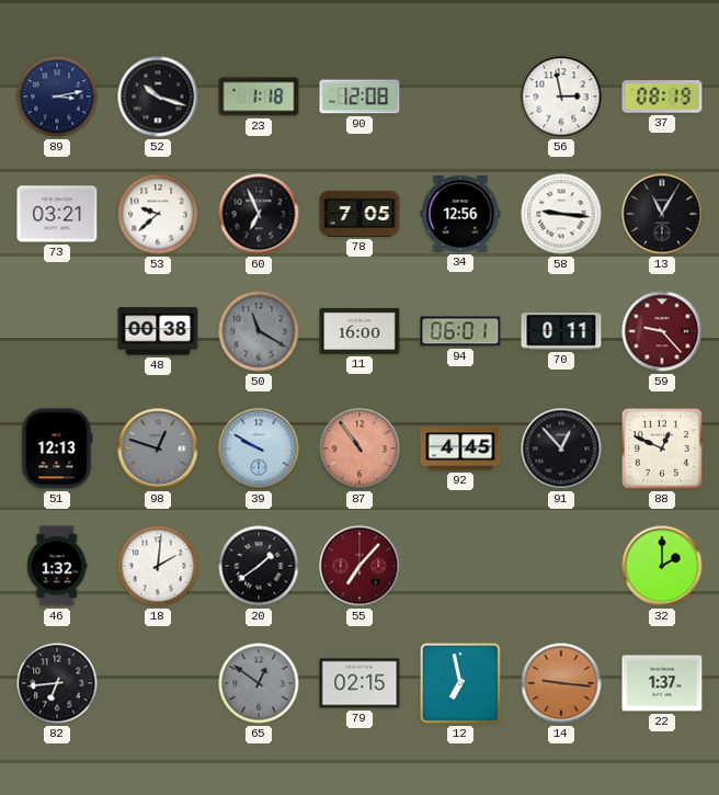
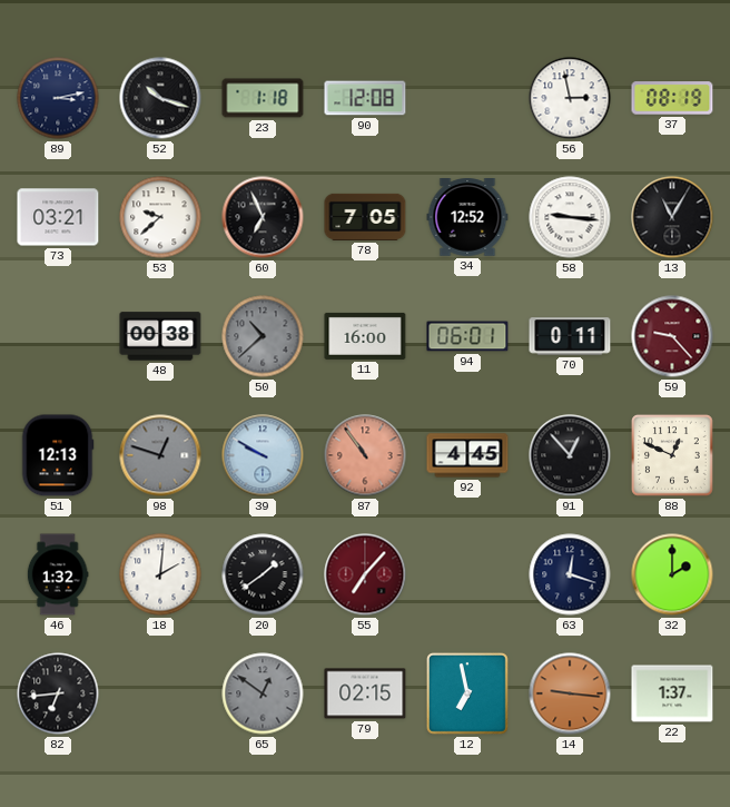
34: 12:56 -> 12:52
50: 11:20 -> 10:38
63: none -> 12:18
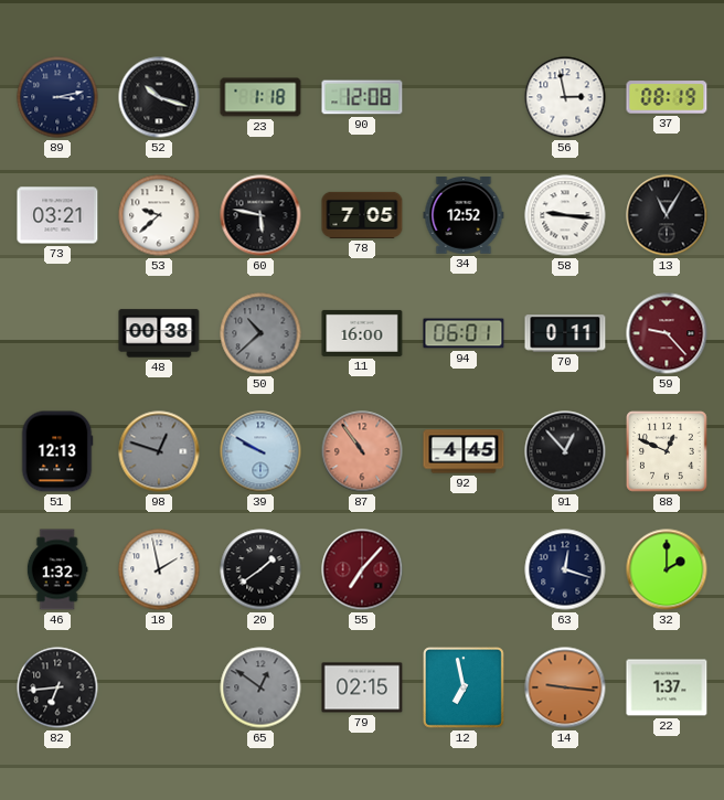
60: 6:56 -> 5:47
18: 2:01 -> 1:58
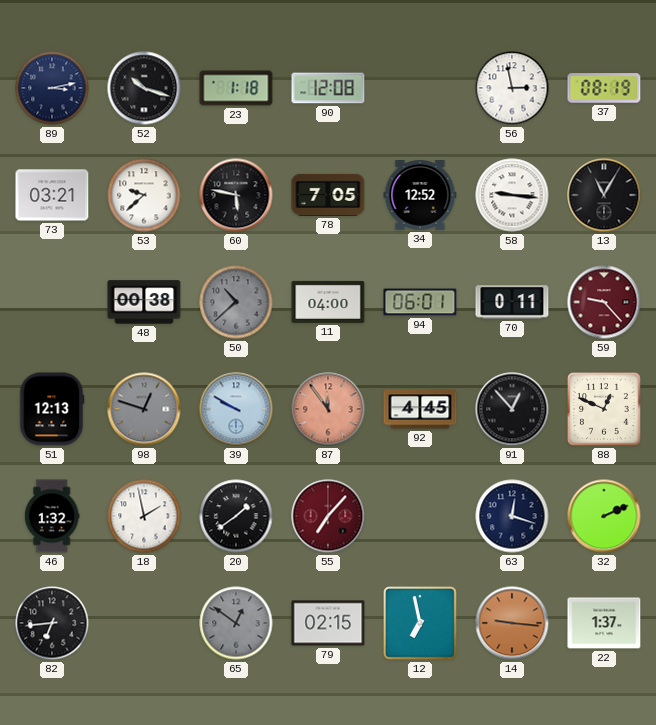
11: 16:00 -> 04:00
87: 10:54 -> 11:54
32: 2:00 -> 2:11
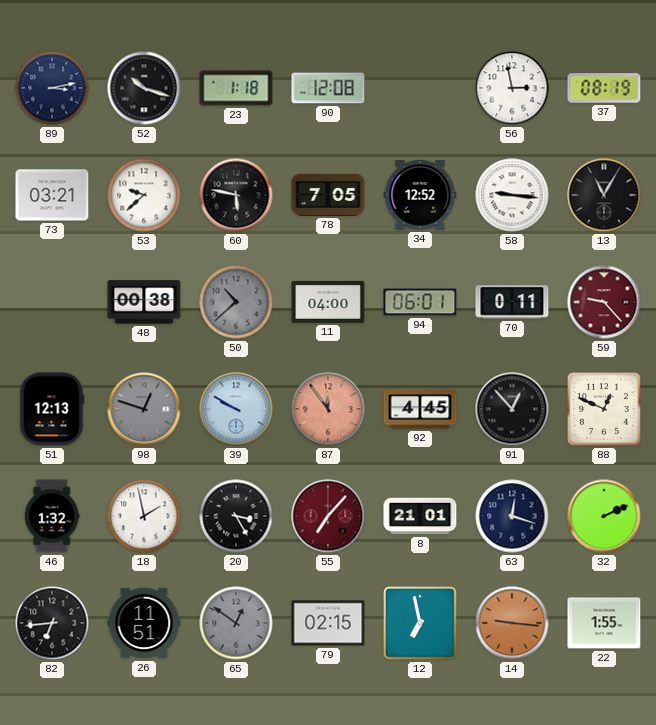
20: 1:39 -> 3:25
8: none -> 21:01
26: none -> 11:51
22: 1:37 -> 1:55
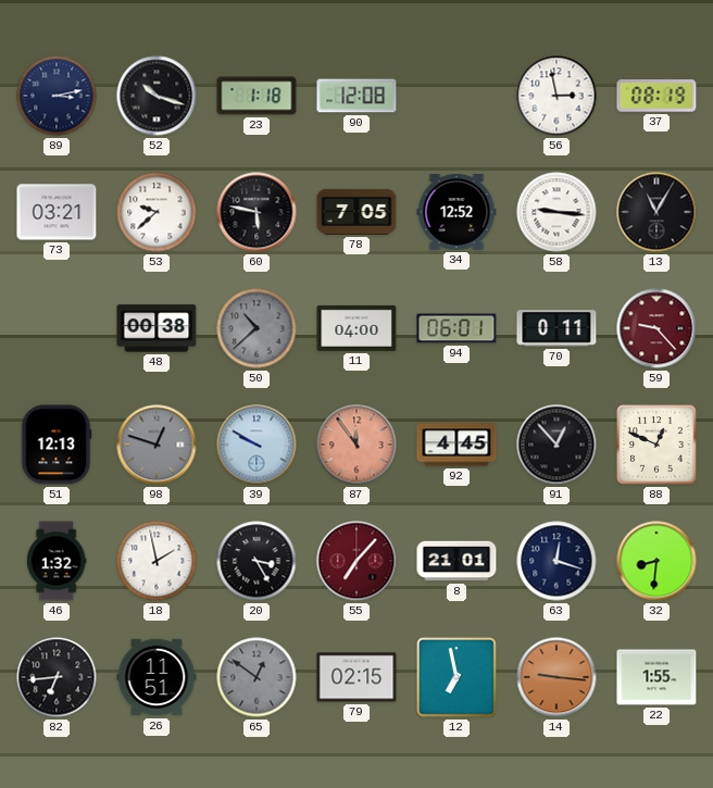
32: 2:11 -> 8:31
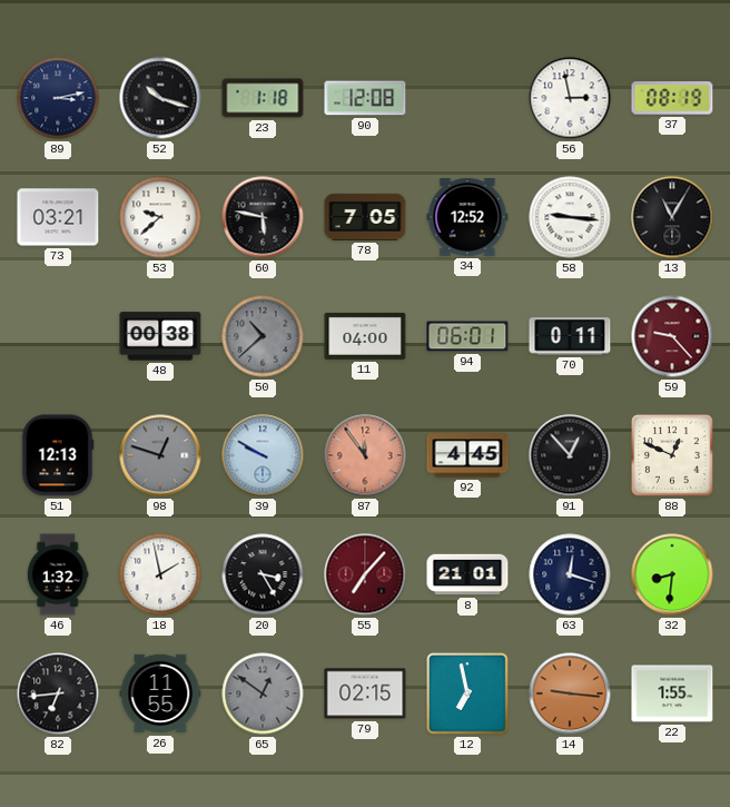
26: 11:51 -> 11:55
